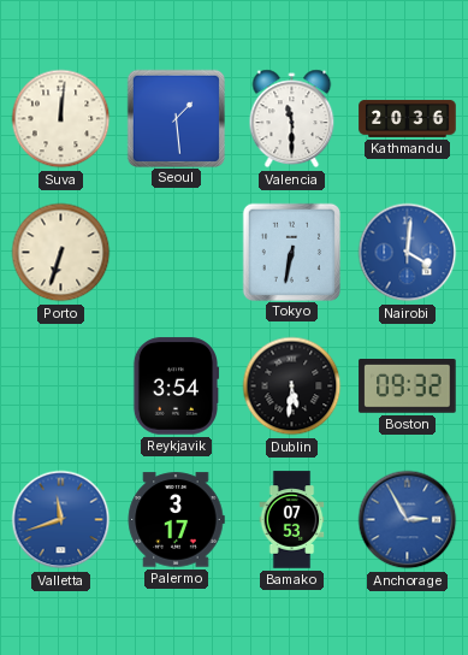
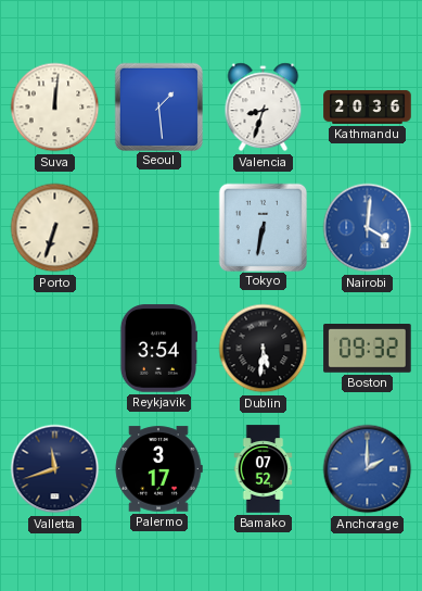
Valencia: 11:30 -> 8:33
Valletta dial: blue -> navy
Bamako: 07:53 -> 07:52
Anchorage: 2:55 -> 2:00
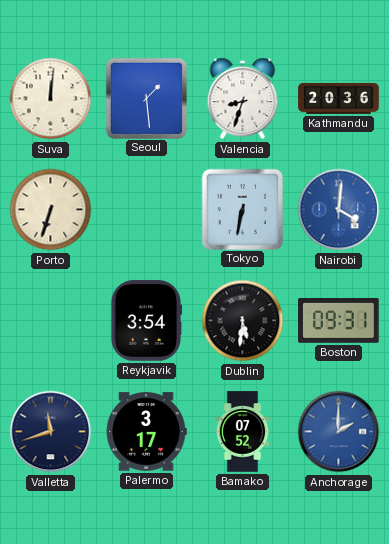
Boston: 09:32 -> 09:31
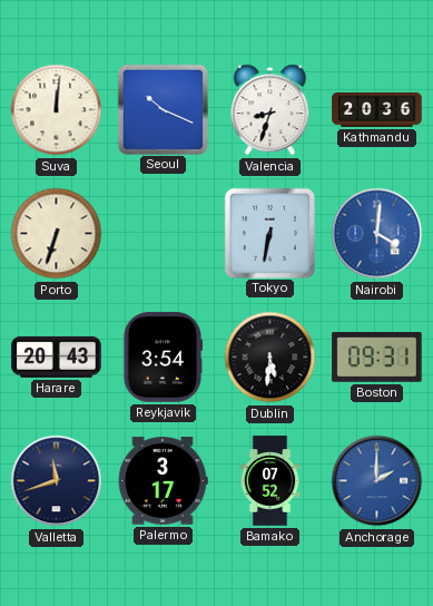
Seoul: 1:29 -> 10:19
Harare: none -> 20:43
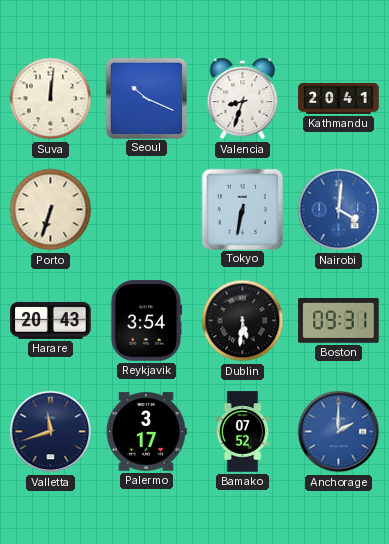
Kathmandu: 20:36 -> 20:41
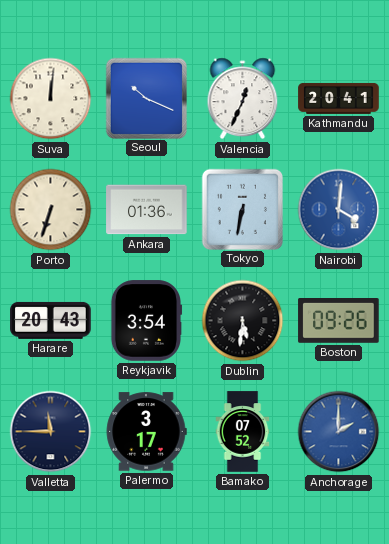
Valencia: 8:33 -> 12:34
Ankara: none -> 01:36
Boston: 09:31 -> 09:26
Valletta: 11:42 -> 11:45
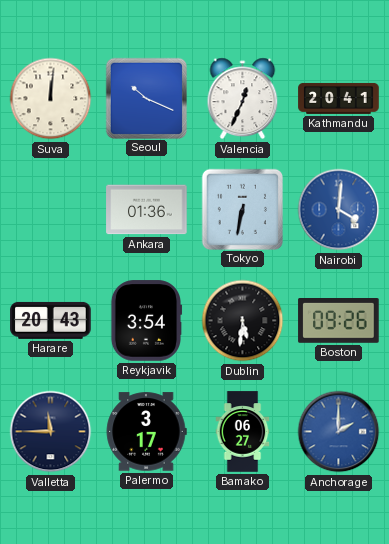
Porto: 6:33 -> none
Bamako: 07:52 -> 06:27
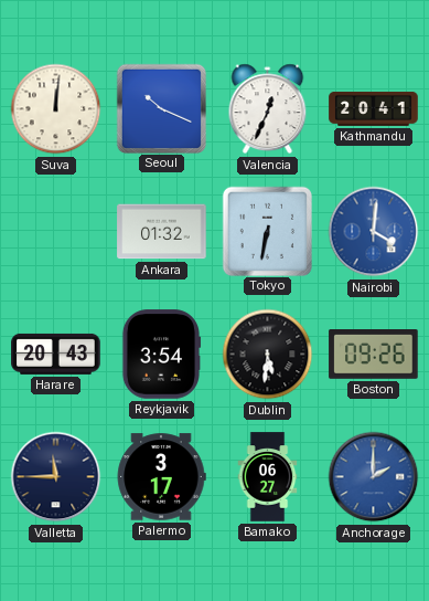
Ankara: 01:36 -> 01:32
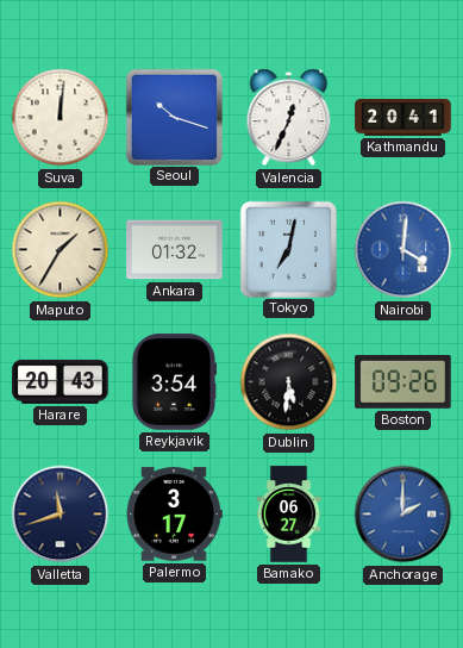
Seoul: 10:19 -> 10:18
Maputo: none -> 1:35
Tokyo: 6:32 -> 7:02
Valletta: 11:45 -> 11:42
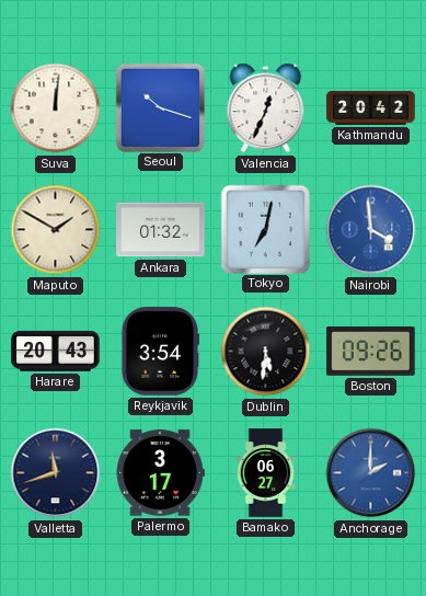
Kathmandu: 20:41 -> 20:42
Maputo: 1:35 -> 1:50
Nairobi: 4:01 -> 3:59
